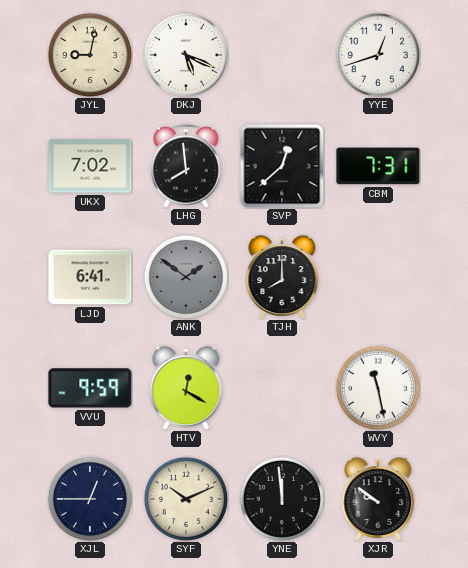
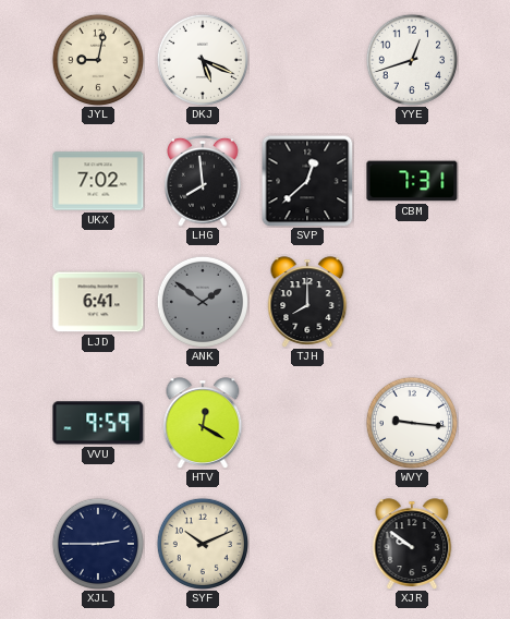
WVY: 11:28 -> 9:16
XJL: 12:45 -> 2:45
YNE: 11:59 -> none
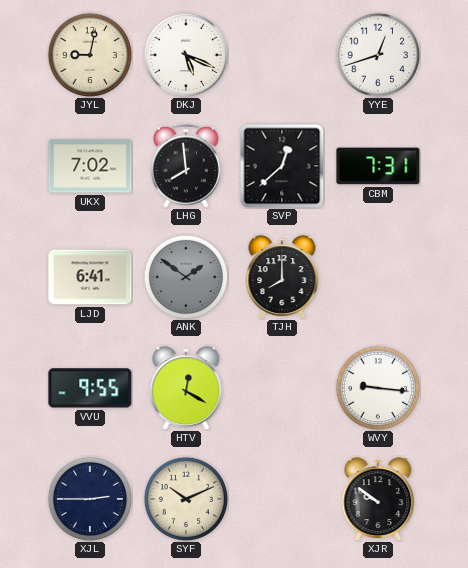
VVU: 9:59 -> 9:55
